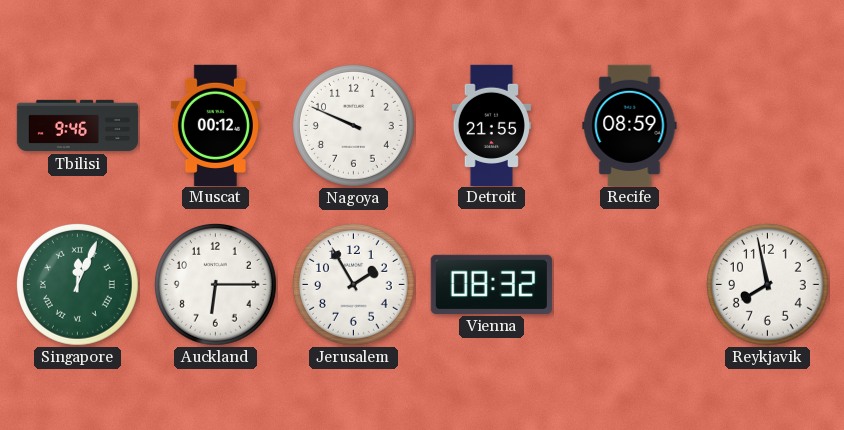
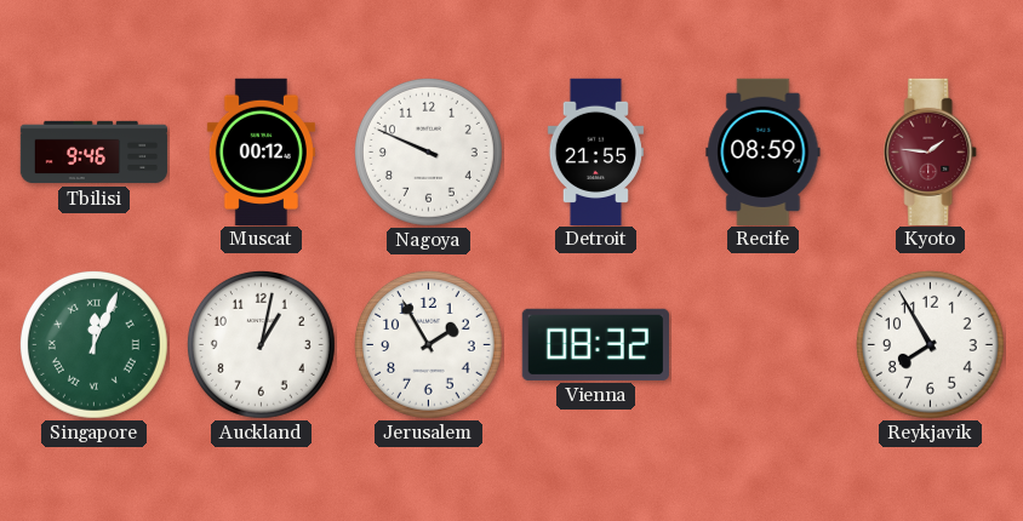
Kyoto: none -> 1:46
Auckland: 6:15 -> 1:02
Reykjavik: 7:58 -> 7:55
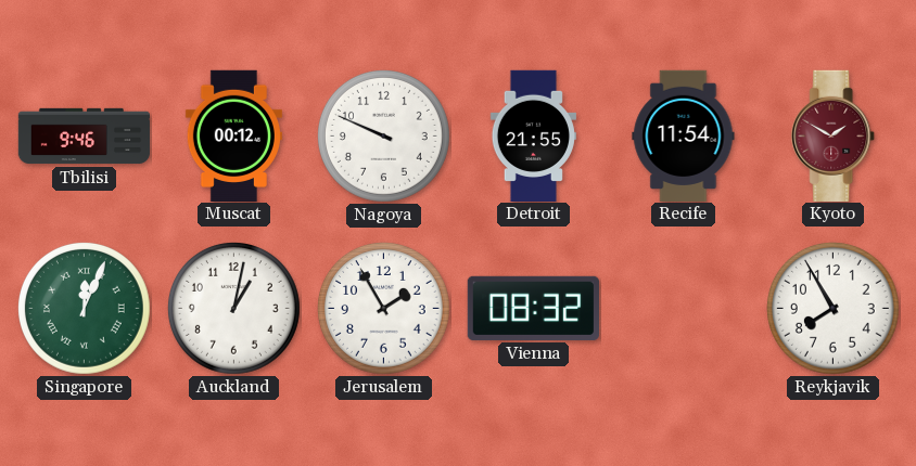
Recife: 08:59 -> 11:54
Kyoto: 1:46 -> 1:50
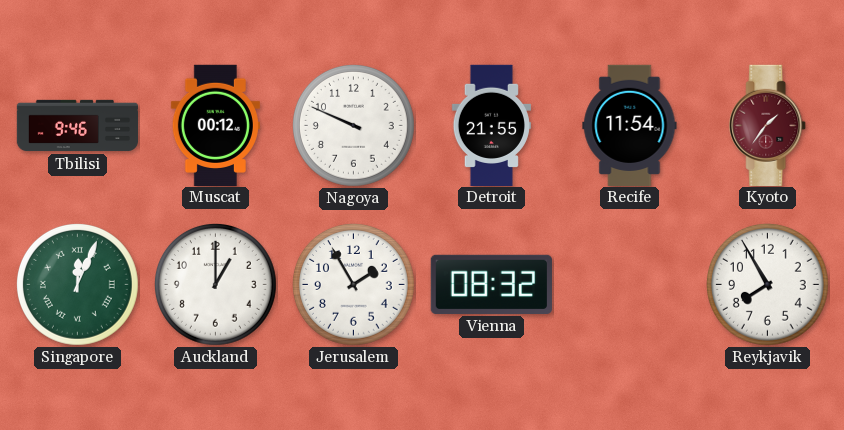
Kyoto: 1:50 -> 1:36
Auckland: 1:02 -> 1:00
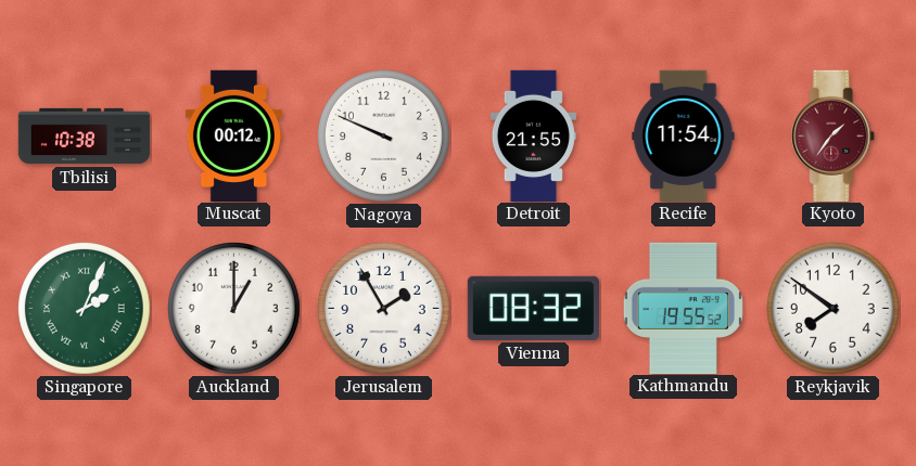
Tbilisi: 9:46 -> 10:38
Singapore: 12:04 -> 2:04
Kathmandu: none -> 19:55
Reykjavik: 7:55 -> 7:51
